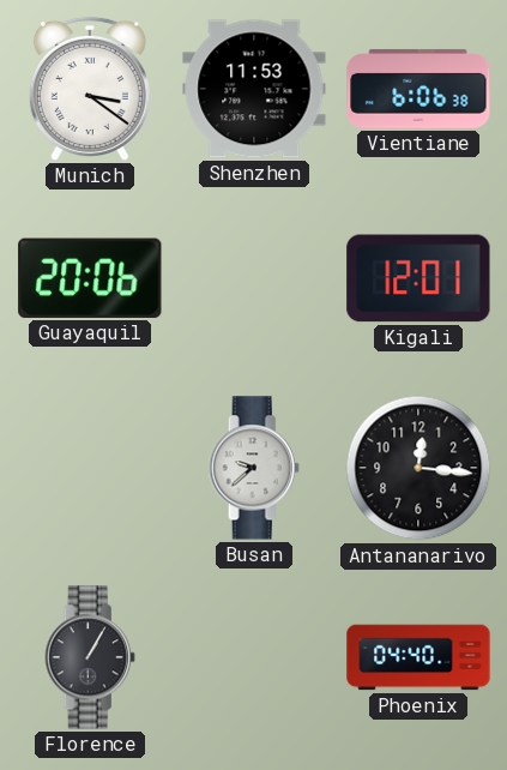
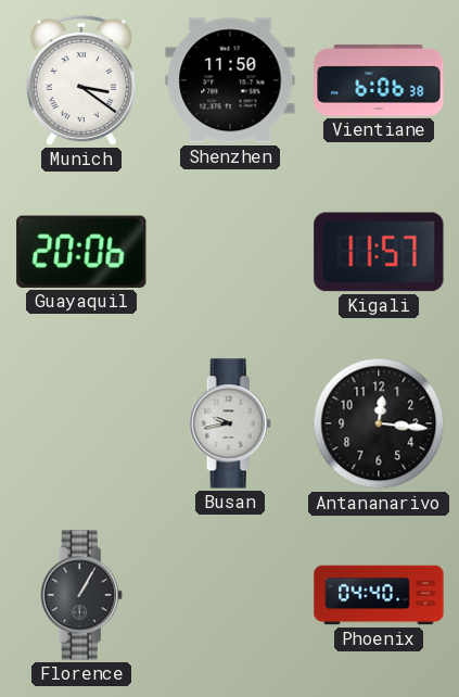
Shenzhen: 11:53 -> 11:50
Kigali: 12:01 -> 11:57
Busan: 9:38 -> 9:43
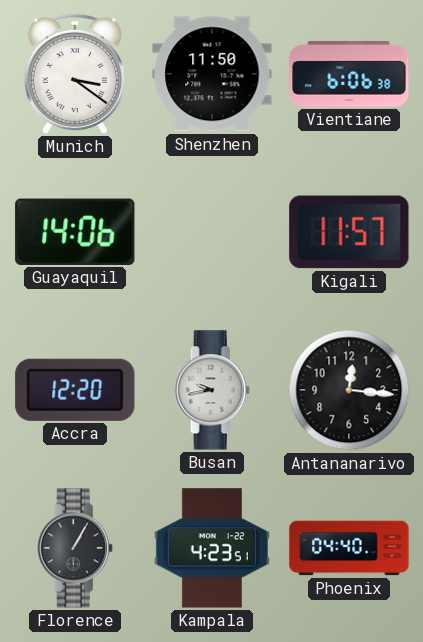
Guayaquil: 20:06 -> 14:06
Accra: none -> 12:20
Kampala: none -> 4:23
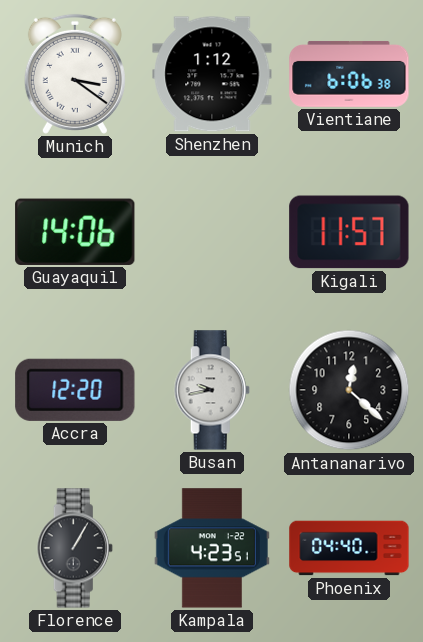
Shenzhen: 11:50 -> 1:12
Antananarivo: 12:16 -> 12:22
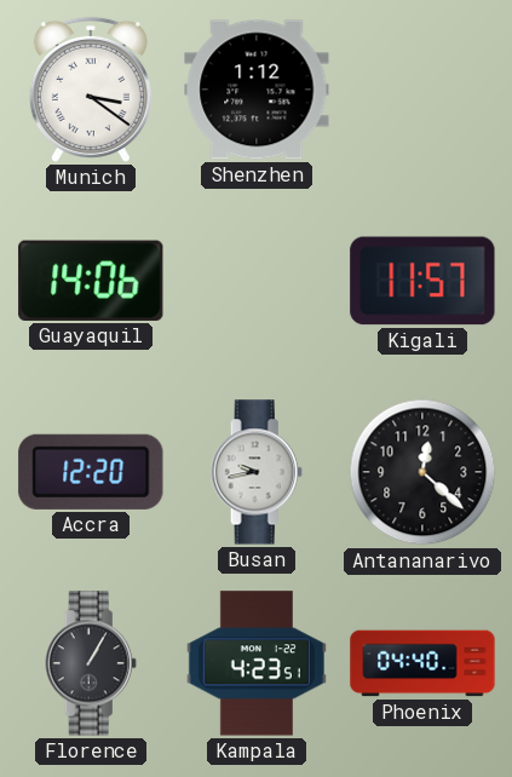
Vientiane: 6:06 -> none
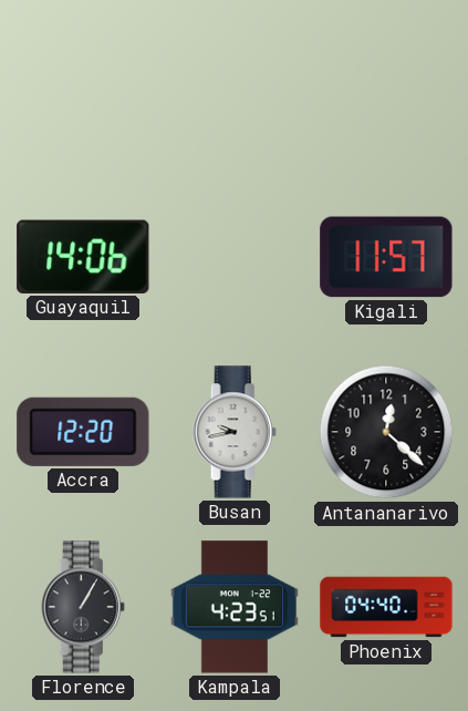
Munich: 3:21 -> none
Shenzhen: 1:12 -> none
